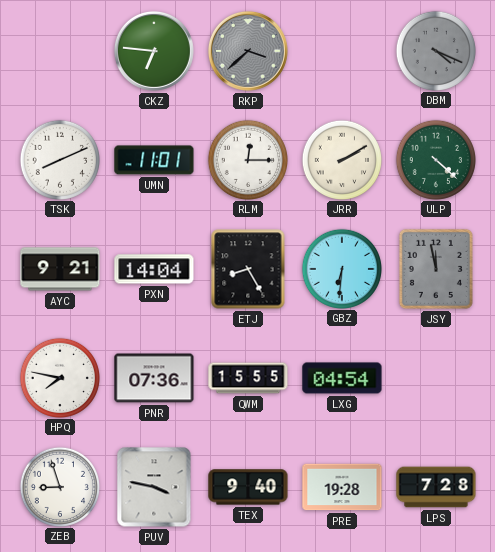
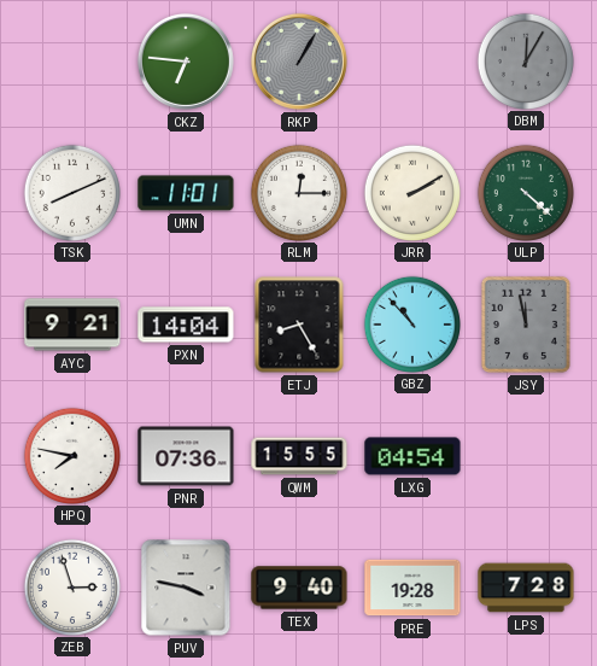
RKP: 3:38 -> 1:05
DBM: 4:19 -> 12:05
GBZ: 6:31 -> 10:53
ZEB: 8:57 -> 2:57
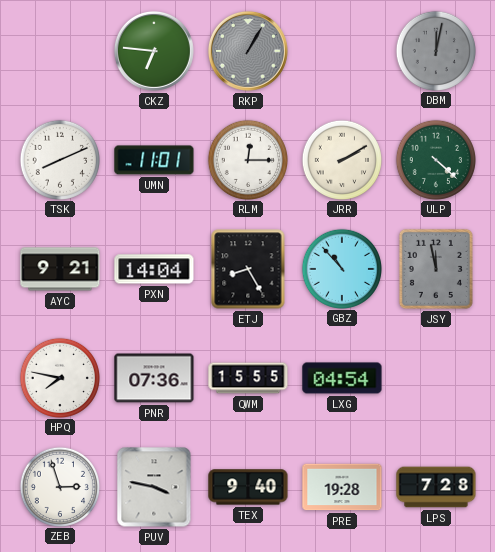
DBM: 12:05 -> 12:02
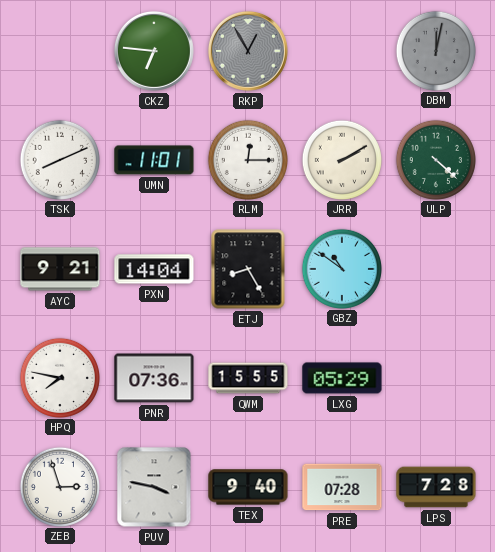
RKP: 1:05 -> 12:55
GBZ: 10:53 -> 10:51
JSY: 11:58 -> none
LXG: 04:54 -> 05:29
PRE: 19:28 -> 07:28
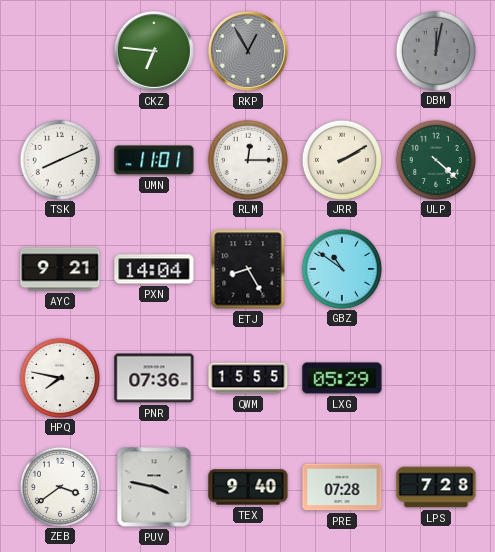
ZEB: 2:57 -> 3:39
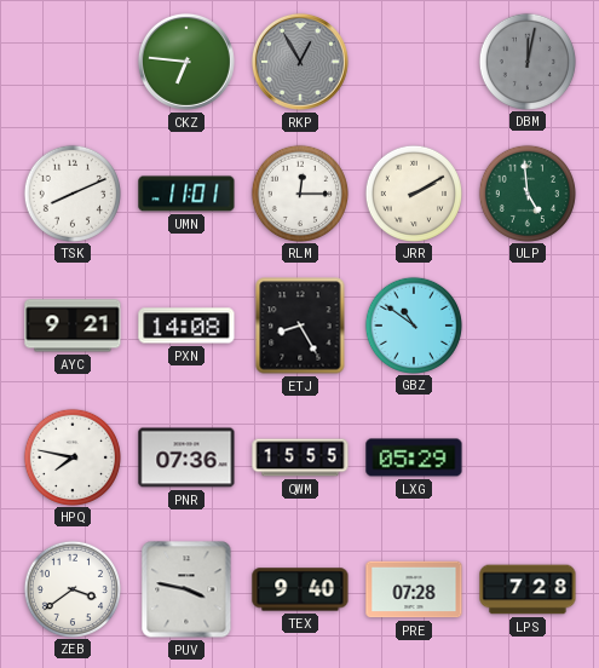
ULP: 4:22 -> 4:59
PXN: 14:04 -> 14:08
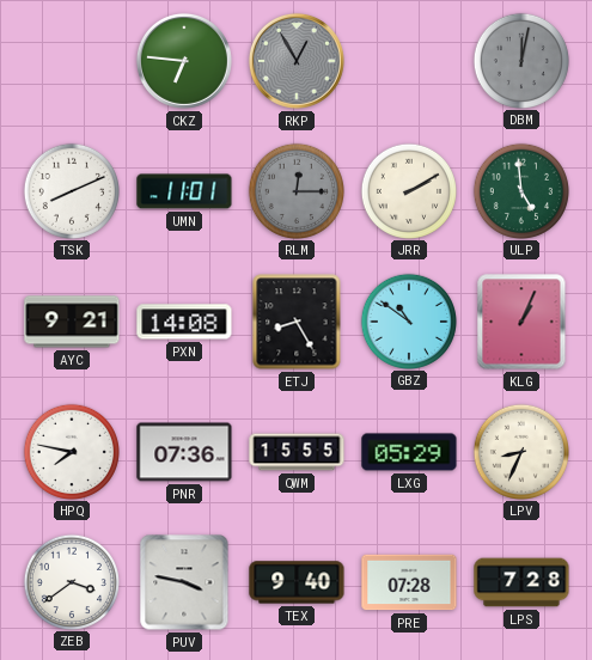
RLM dial: white -> grey
KLG: none -> 1:04
LPV: none -> 8:34
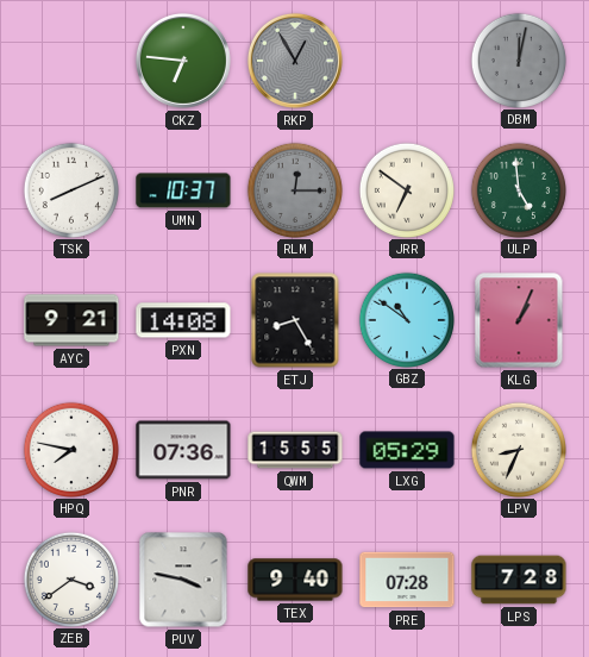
UMN: 11:01 -> 10:37
JRR: 2:10 -> 6:51
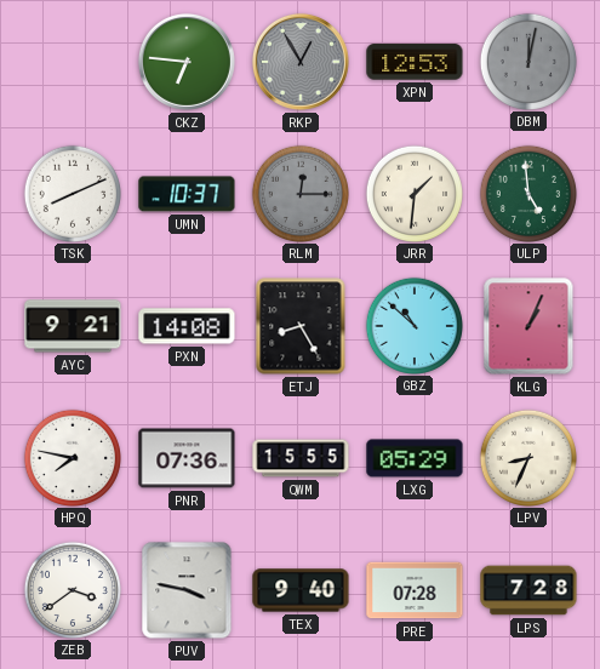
XPN: none -> 12:53
JRR: 6:51 -> 1:31
GBZ: 10:51 -> 10:52
